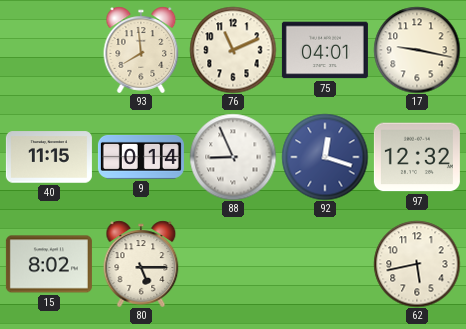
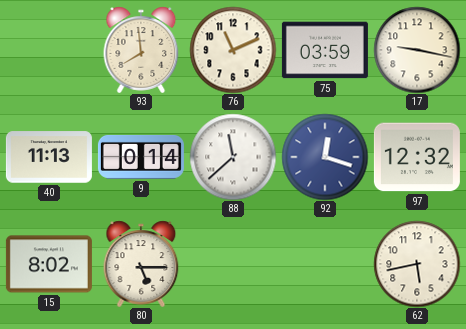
75: 04:01 -> 03:59
40: 11:15 -> 11:13
88: 8:56 -> 11:38
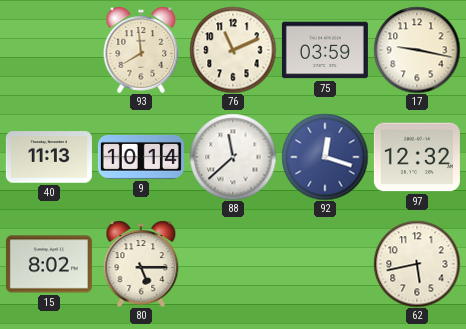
9: 0:14 -> 10:14
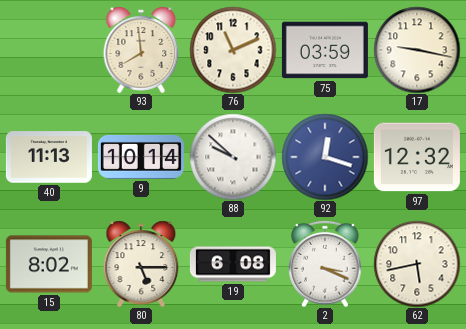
88: 11:38 -> 9:52
19: none -> 6:08
2: none -> 3:19
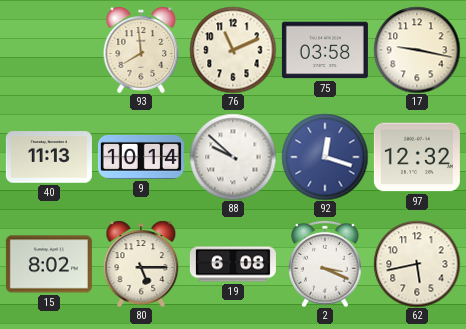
75: 03:59 -> 03:58
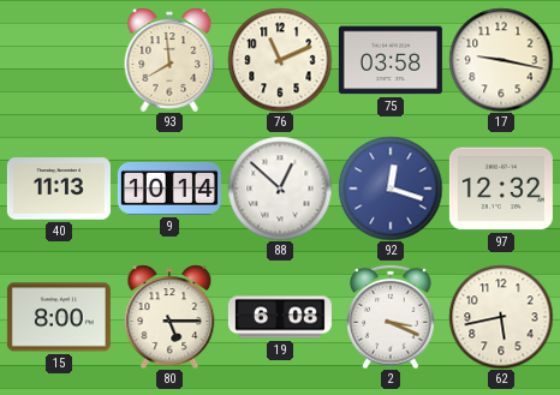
88: 9:52 -> 12:52
15: 8:02 -> 8:00
